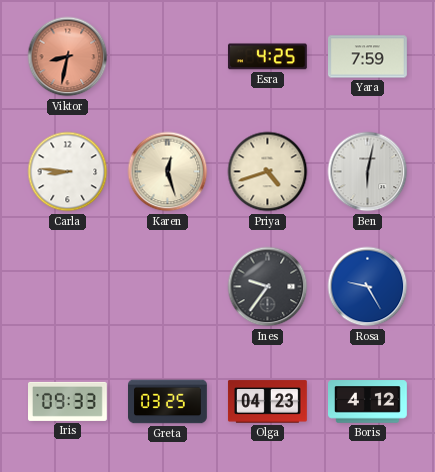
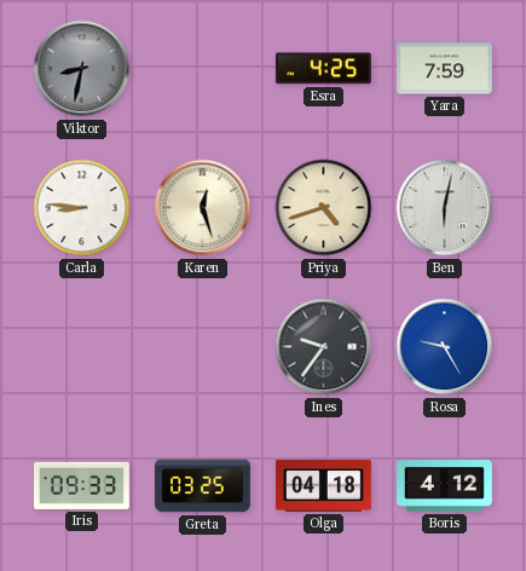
Viktor dial: salmon -> grey
Olga: 04:23 -> 04:18
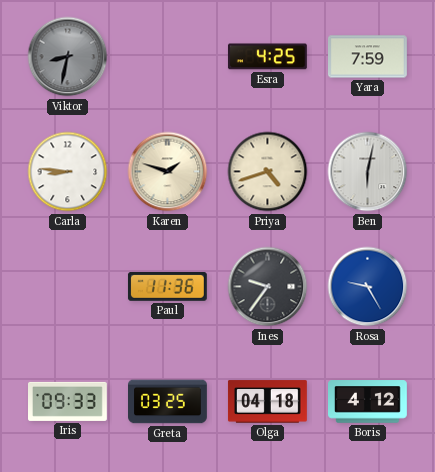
Karen: 12:27 -> 1:48
Paul: none -> 11:36
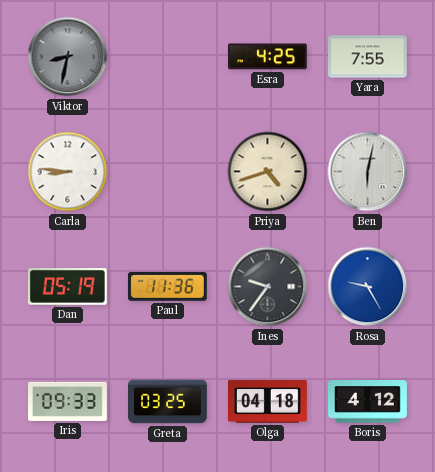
Yara: 7:59 -> 7:55
Karen: 1:48 -> none
Dan: none -> 05:19
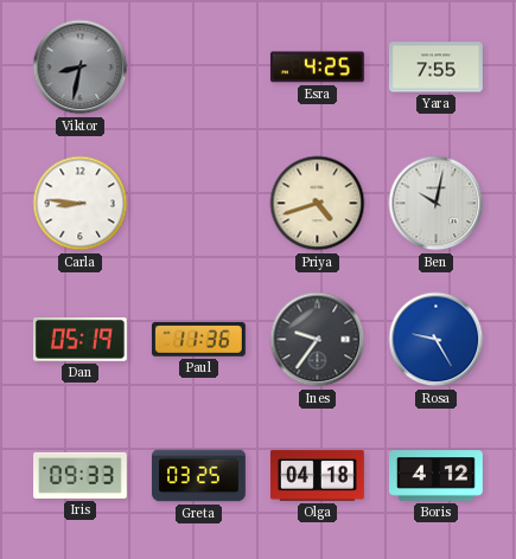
Ben: 6:02 -> 10:02
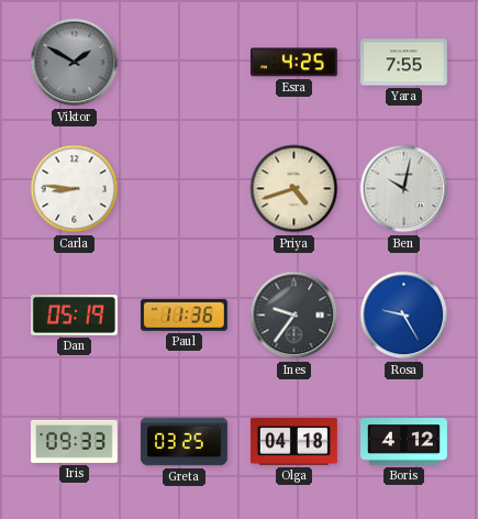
Viktor: 8:32 -> 1:50
